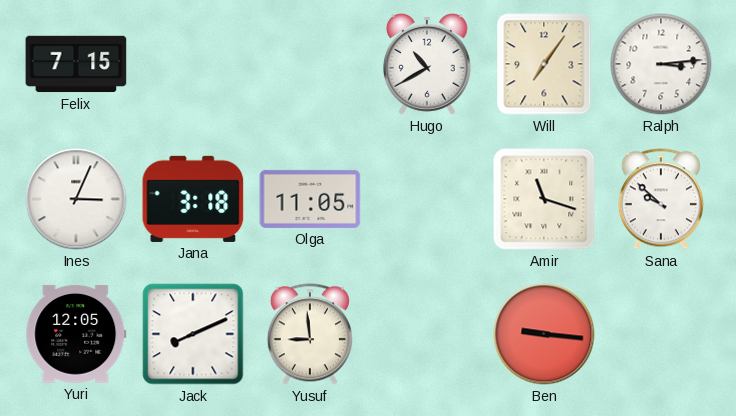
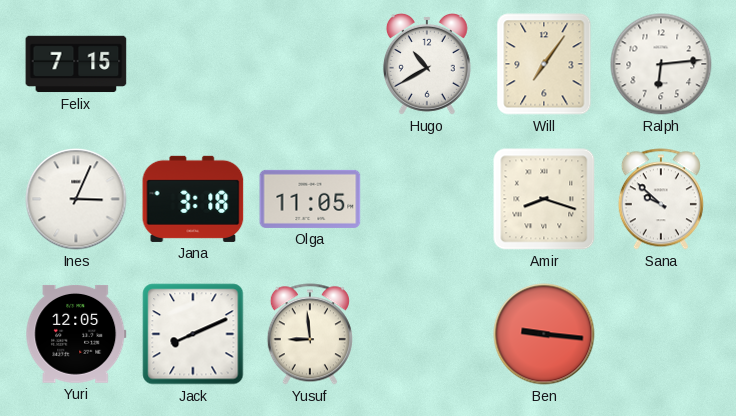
Ralph: 3:14 -> 6:14
Amir: 11:18 -> 8:18
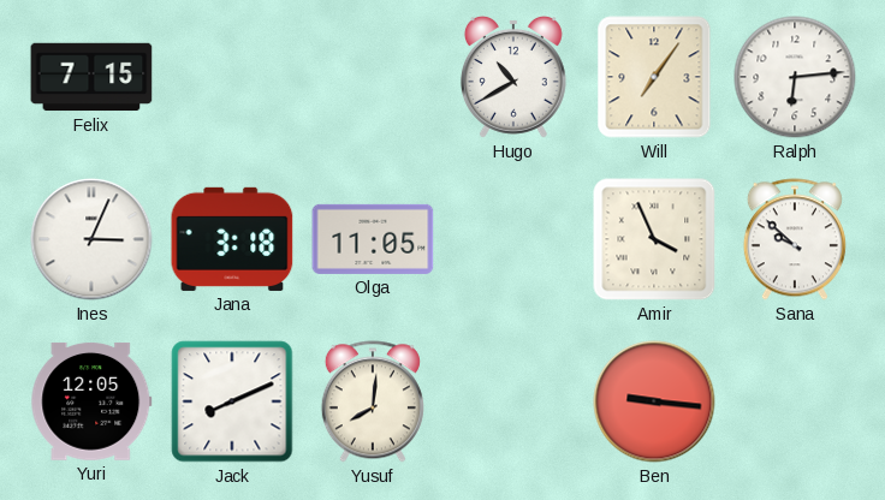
Amir: 8:18 -> 3:56
Yusuf: 8:59 -> 8:01
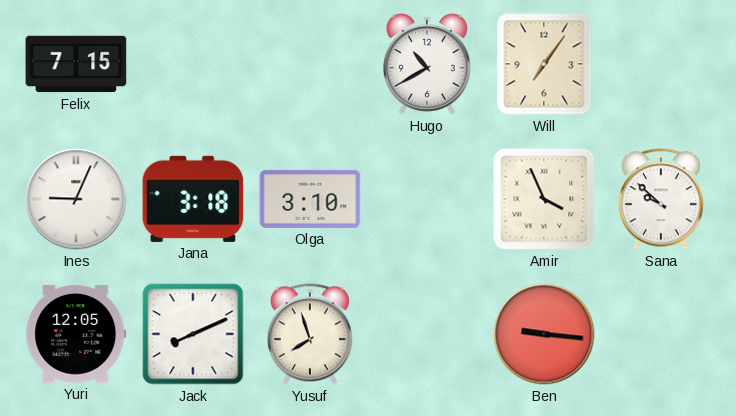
Ralph: 6:14 -> none
Ines: 3:04 -> 9:04
Olga: 11:05 -> 3:10
Yusuf: 8:01 -> 7:57
